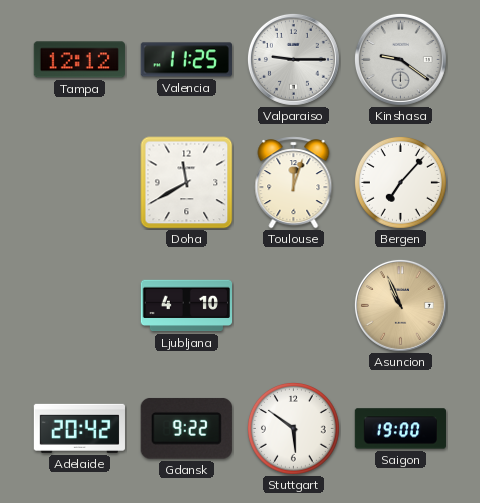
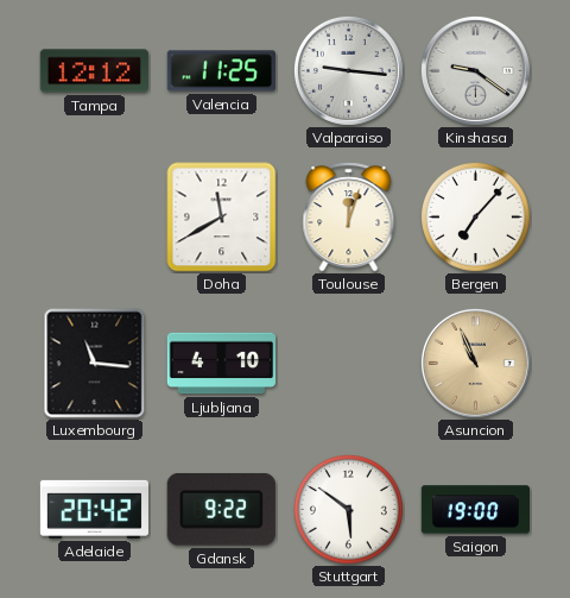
Valparaiso: 9:15 -> 9:16
Luxembourg: none -> 11:16
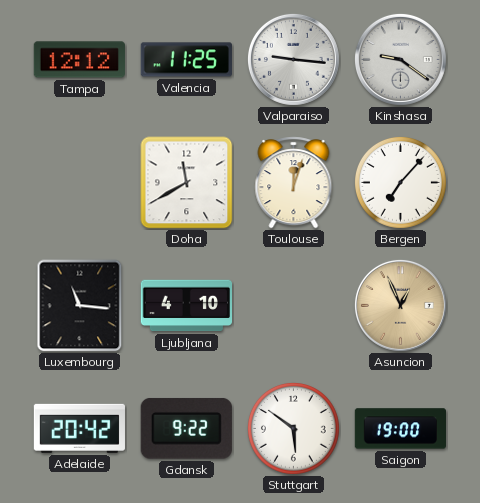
Asuncion: 10:56 -> 12:56
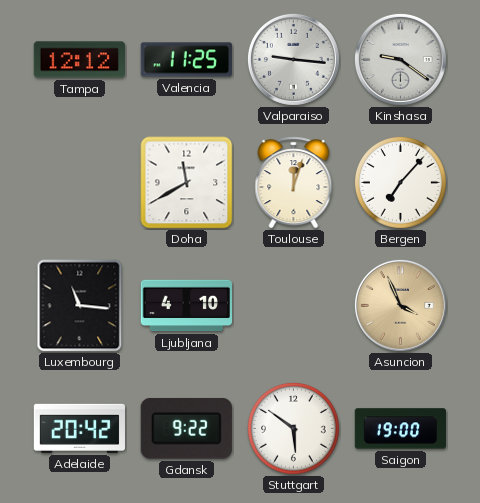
Asuncion: 12:56 -> 3:56
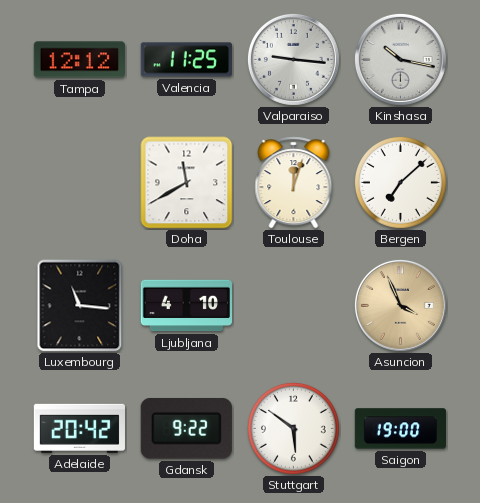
Kinshasa: 9:21 -> 10:17
Bergen: 7:07 -> 7:08
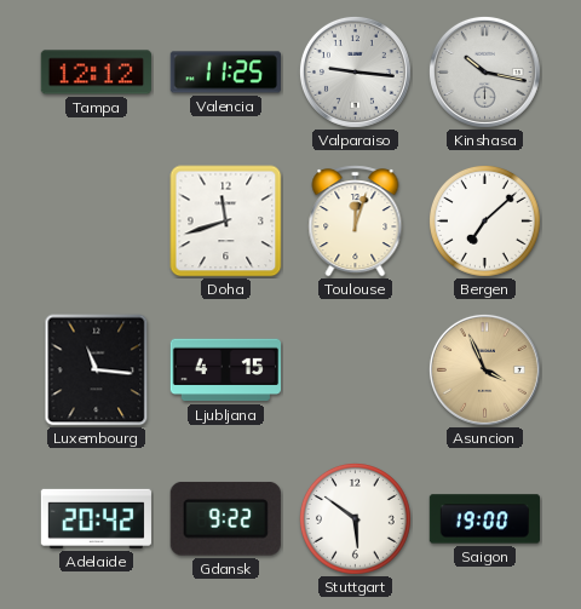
Doha: 11:40 -> 11:42
Ljubljana: 4:10 -> 4:15
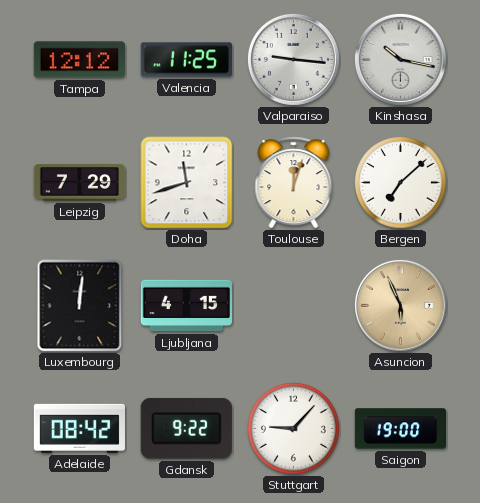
Leipzig: none -> 7:29
Luxembourg: 11:16 -> 12:01
Asuncion: 3:56 -> 5:56
Adelaide: 20:42 -> 08:42
Stuttgart: 5:51 -> 9:07
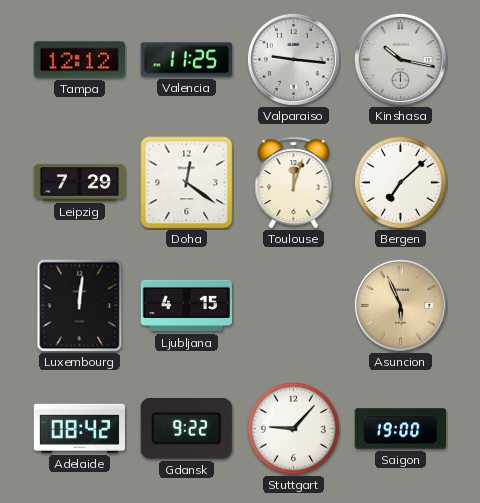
Doha: 11:42 -> 12:21
